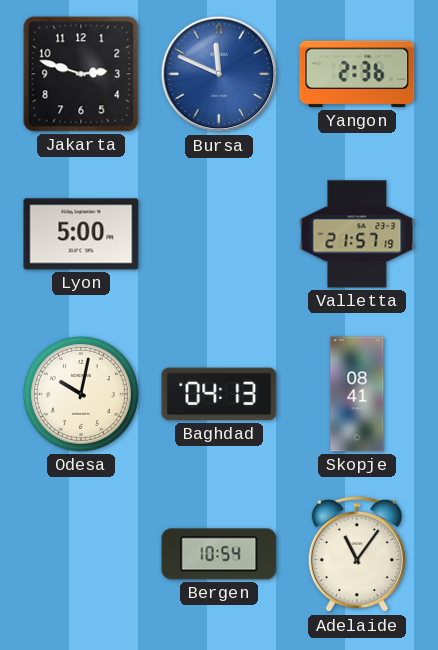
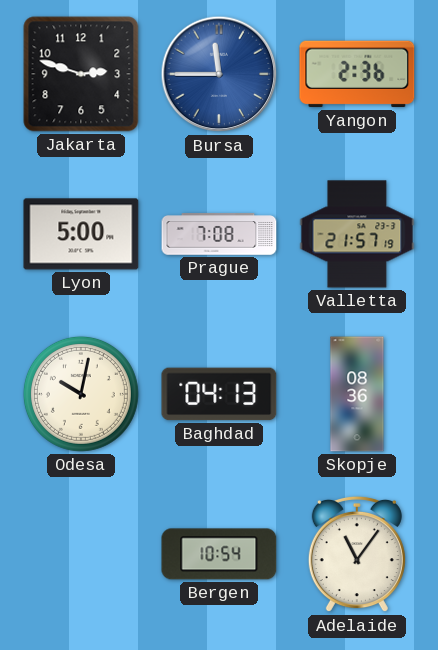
Bursa: 11:49 -> 11:45
Prague: none -> 7:08
Skopje: 08:41 -> 08:36
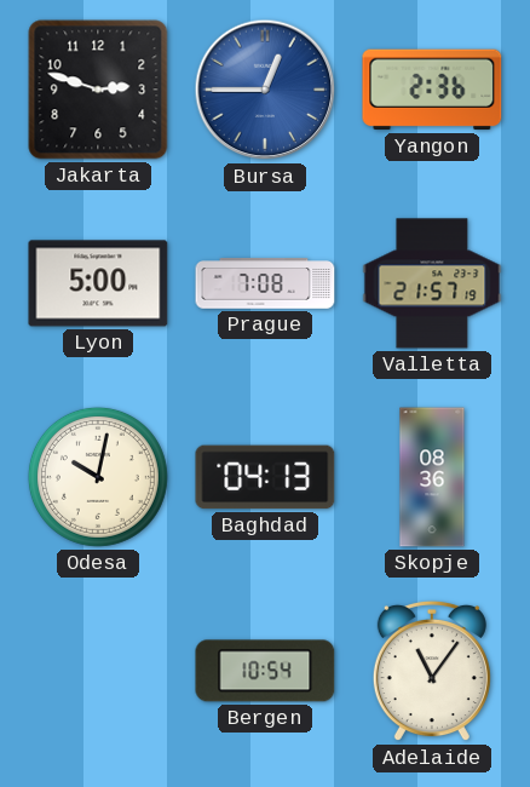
Bursa: 11:45 -> 12:45
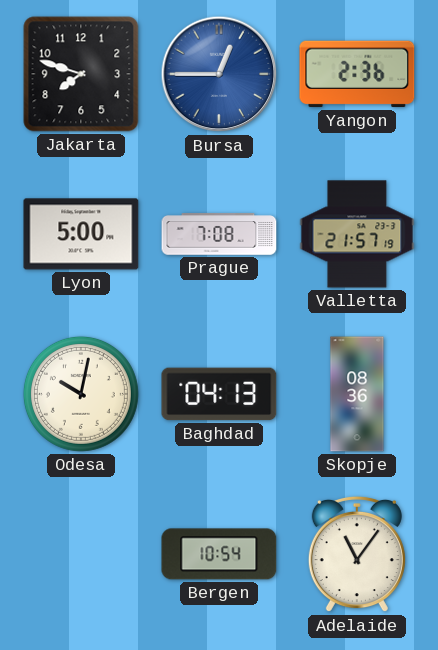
Jakarta: 2:48 -> 7:48
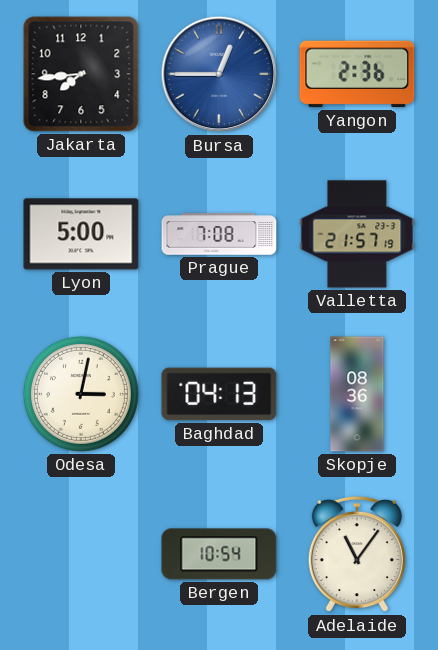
Jakarta: 7:48 -> 7:44
Odesa: 10:02 -> 3:02
